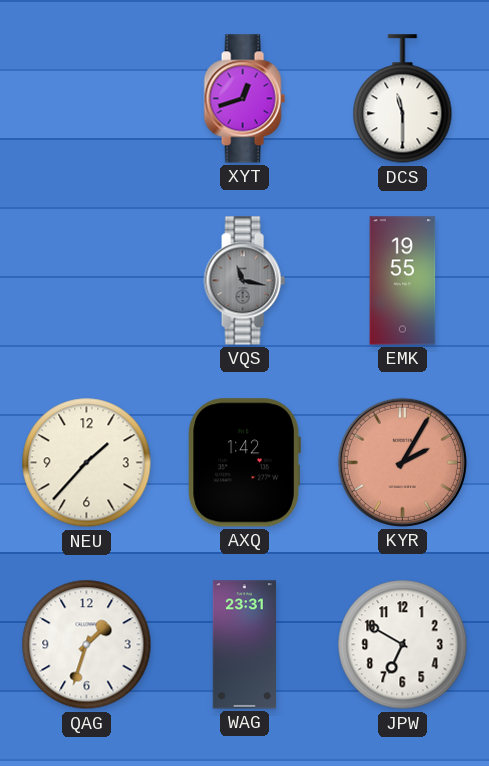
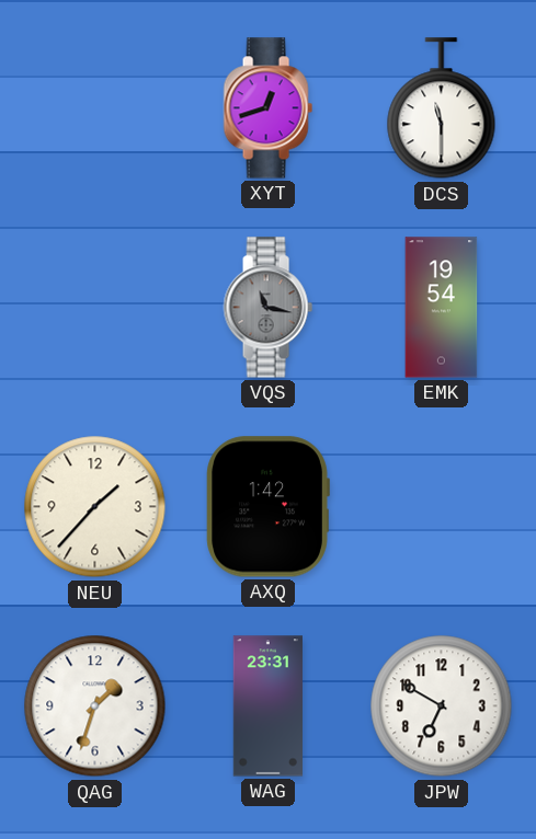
EMK: 19:55 -> 19:54
KYR: 2:05 -> none
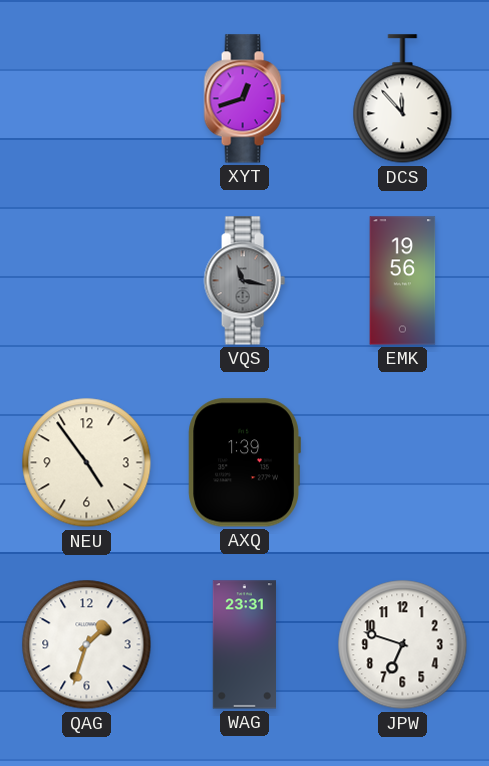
DCS: 11:30 -> 11:53
EMK: 19:54 -> 19:56
NEU: 1:37 -> 4:54
AXQ: 1:42 -> 1:39
JPW: 6:50 -> 6:48
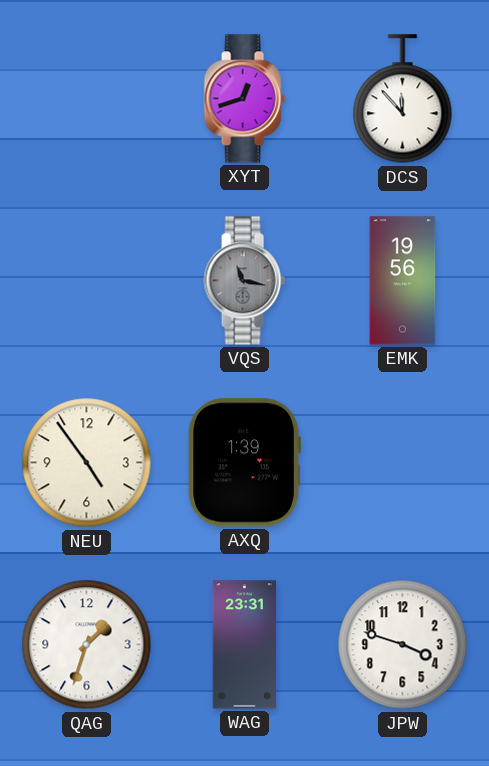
JPW: 6:48 -> 3:48
